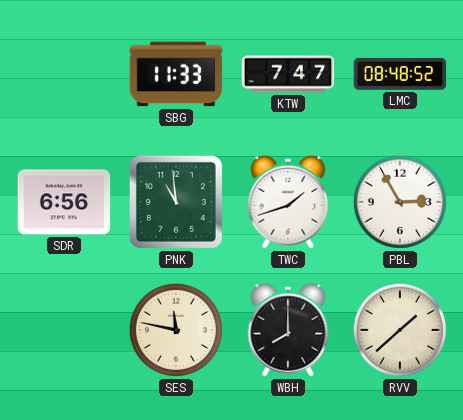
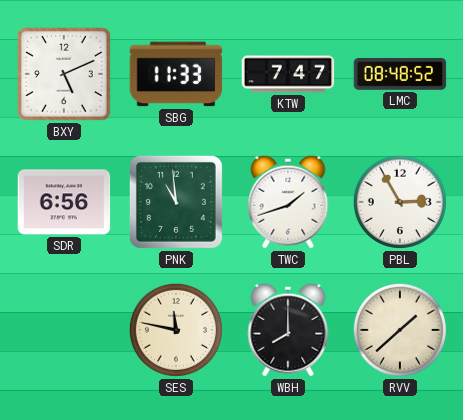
BXY: none -> 5:11
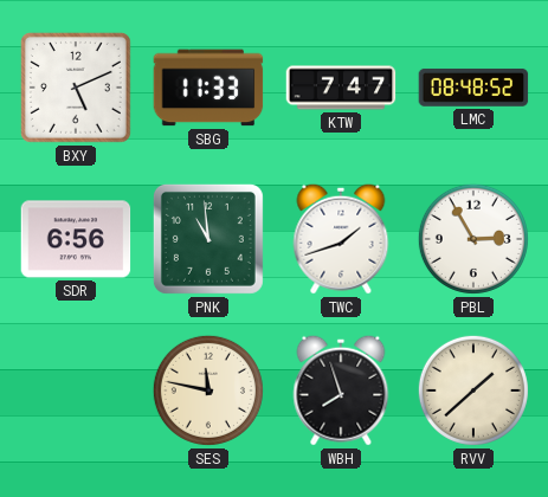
WBH: 8:00 -> 7:57
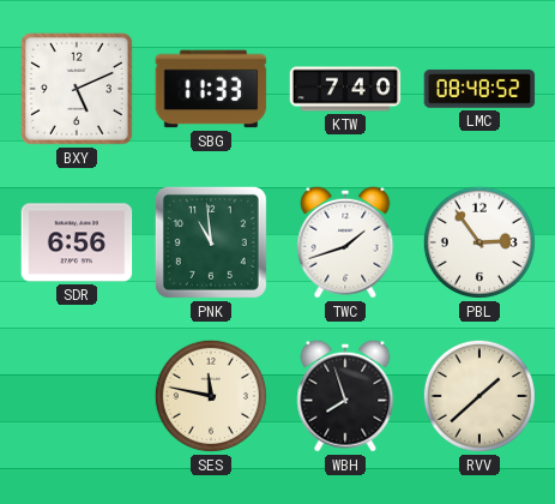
KTW: 7:47 -> 7:40
PBL: 2:55 -> 2:54
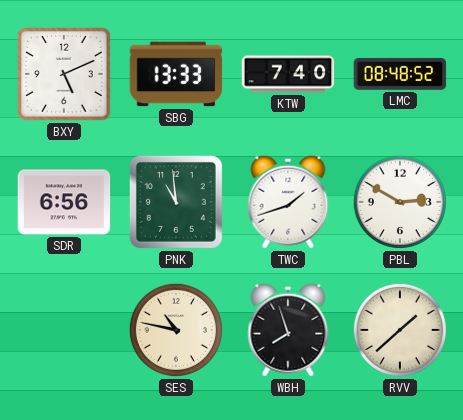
SBG: 11:33 -> 13:33
PBL: 2:54 -> 2:50
SES: 11:47 -> 10:47
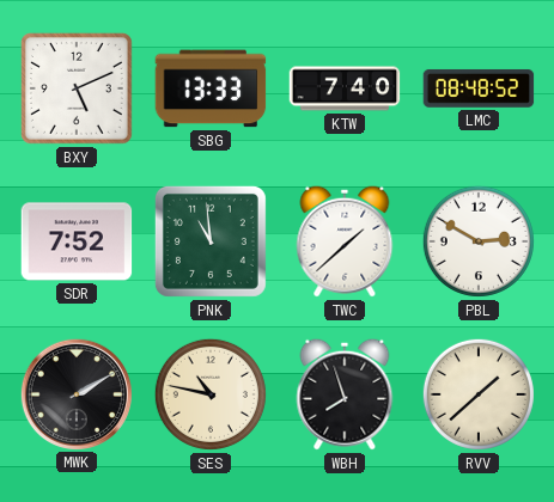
SDR: 6:56 -> 7:52
TWC: 1:42 -> 1:38
MWK: none -> 2:10
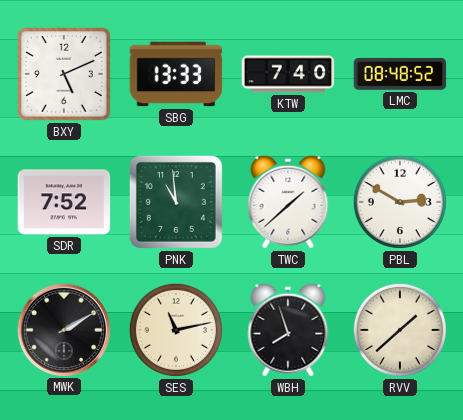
SES: 10:47 -> 11:13
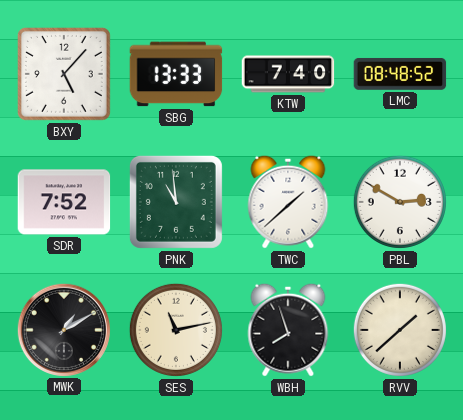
BXY: 5:11 -> 5:07
MWK: 2:10 -> 1:10
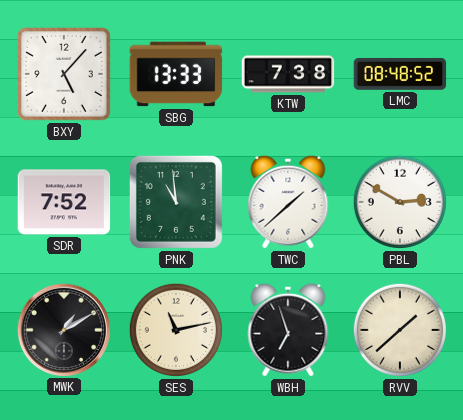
KTW: 7:40 -> 7:38
WBH: 7:57 -> 6:57
